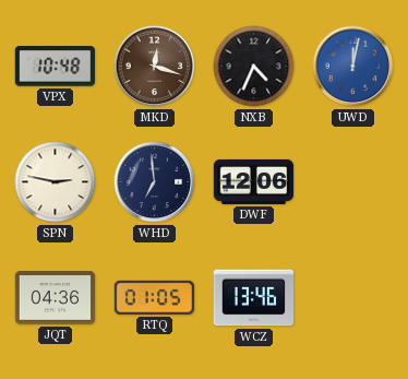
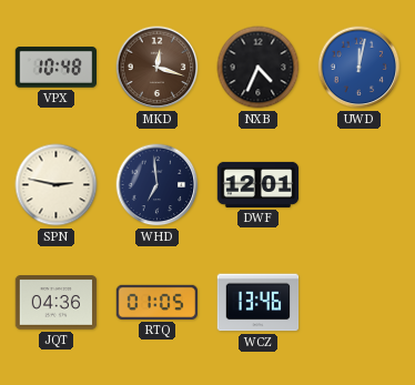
DWF: 12:06 -> 12:01
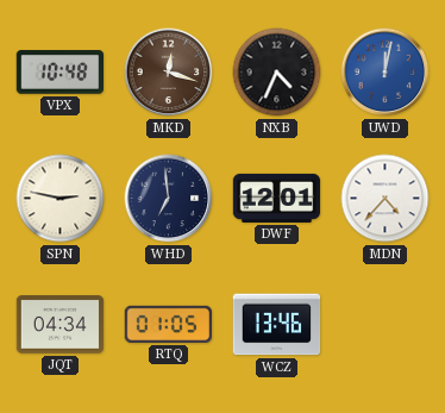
MDN: none -> 4:37
JQT: 04:36 -> 04:34
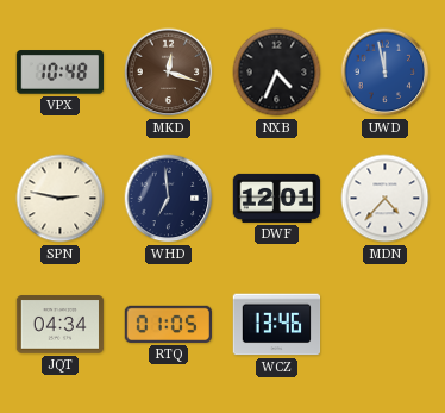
UWD: 12:02 -> 11:58
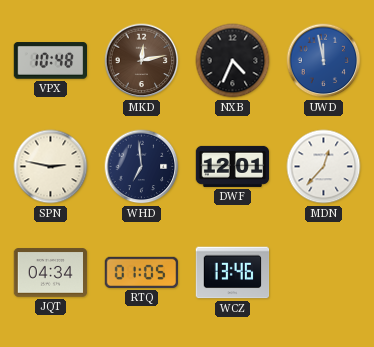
MKD: 12:18 -> 12:13
MDN: 4:37 -> 12:37
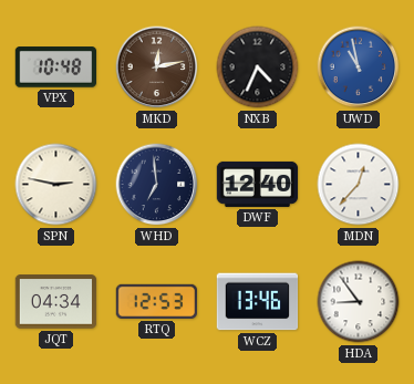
UWD: 11:58 -> 10:58
DWF: 12:01 -> 12:40
RTQ: 01:05 -> 12:53
HDA: none -> 8:54
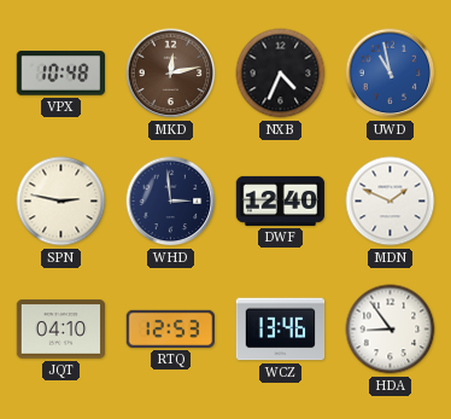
WHD: 6:59 -> 2:59
MDN: 12:37 -> 1:49
JQT: 04:34 -> 04:10
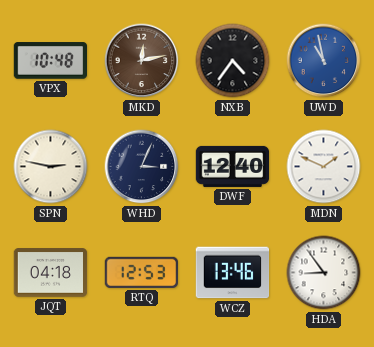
NXB: 4:34 -> 4:36
WHD: 2:59 -> 3:04
JQT: 04:10 -> 04:18
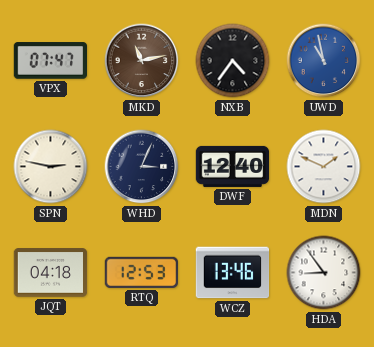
VPX: 10:48 -> 07:47
MKD: 12:13 -> 11:13
